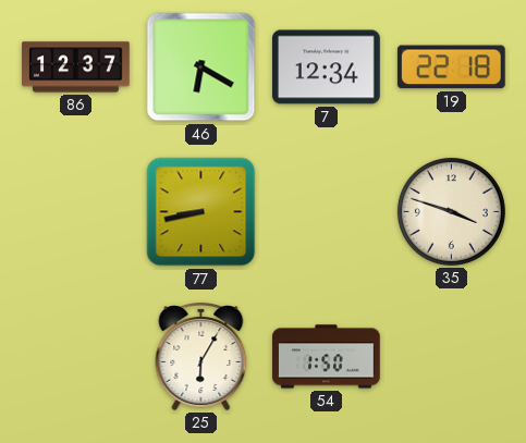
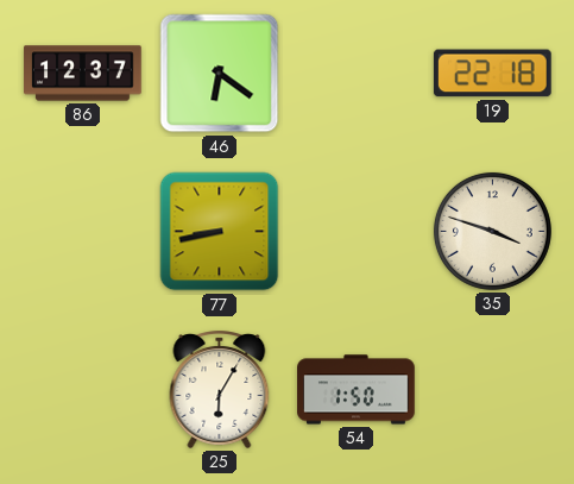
46: 6:20 -> 6:21
7: 12:34 -> none
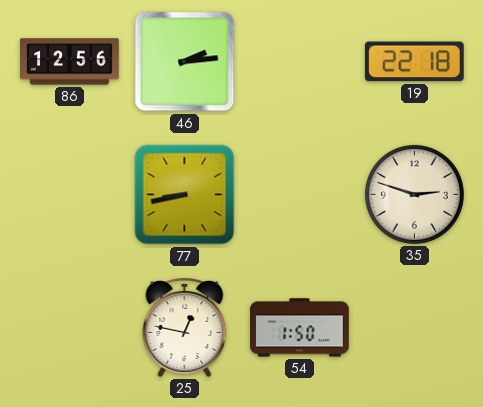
86: 12:37 -> 12:56
46: 6:21 -> 2:14
35: 3:48 -> 2:48
25: 6:05 -> 12:47
